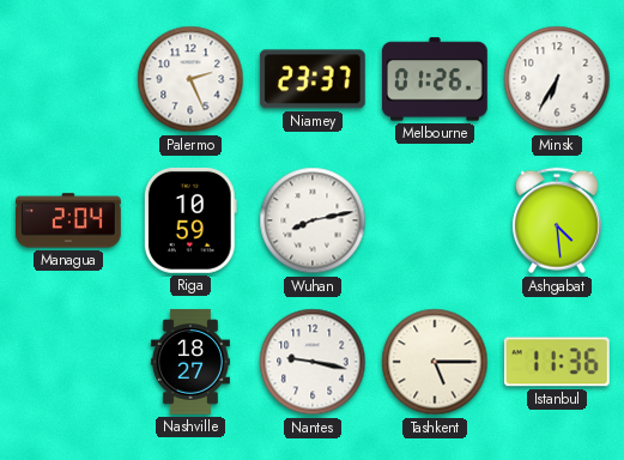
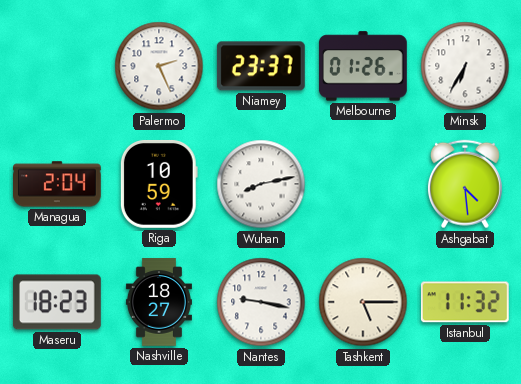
Maseru: none -> 18:23
Istanbul: 11:36 -> 11:32
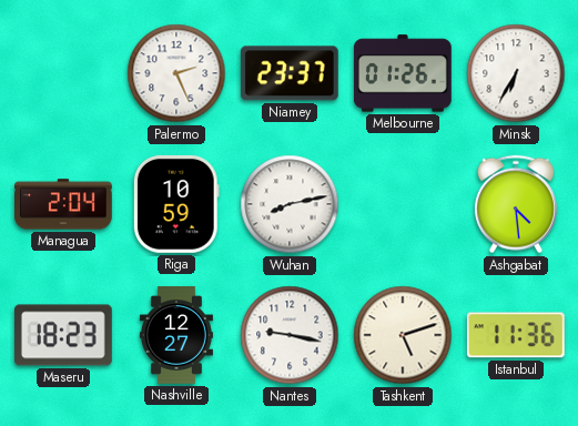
Nashville: 18:27 -> 12:27
Tashkent: 5:15 -> 5:12
Istanbul: 11:32 -> 11:36
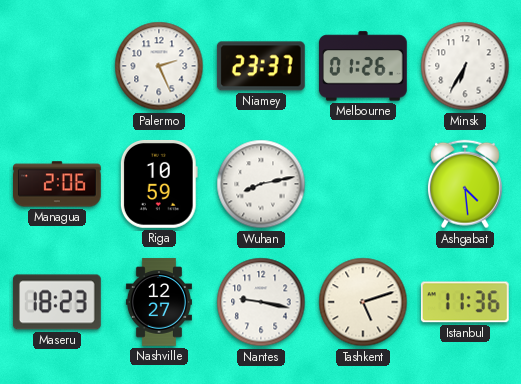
Managua: 2:04 -> 2:06
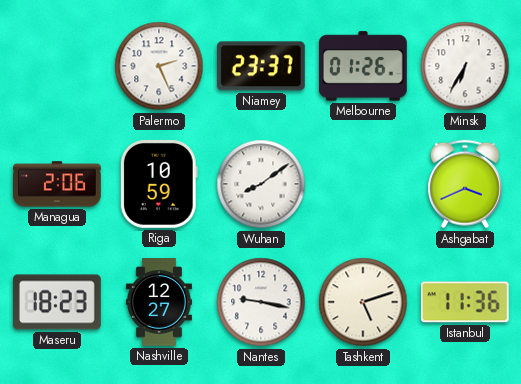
Wuhan: 8:13 -> 8:09
Ashgabat: 4:29 -> 3:41
